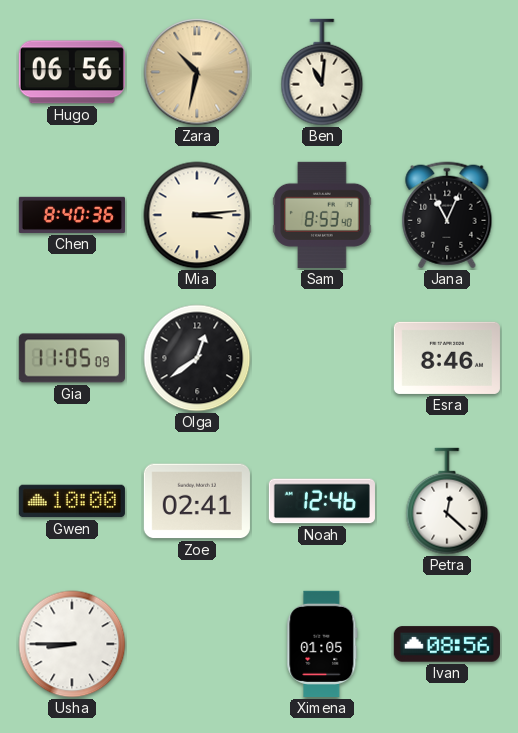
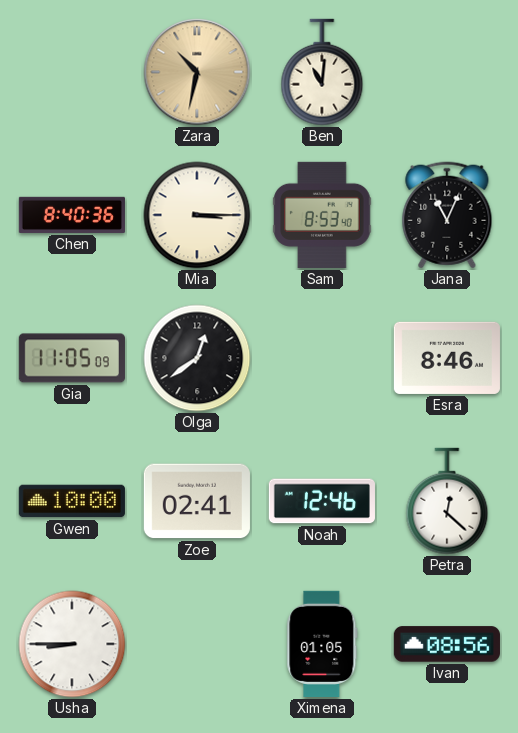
Hugo: 06:56 -> none
Mia: 3:14 -> 3:15
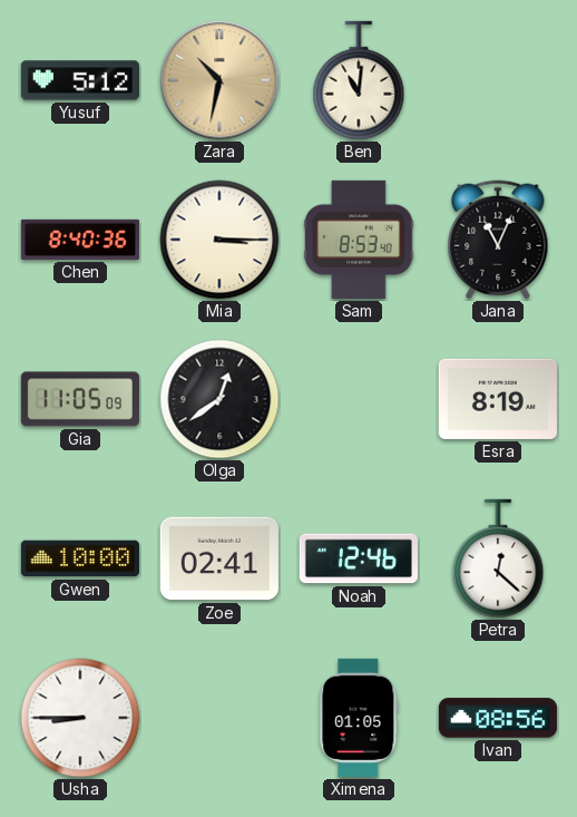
Yusuf: none -> 5:12
Esra: 8:46 -> 8:19
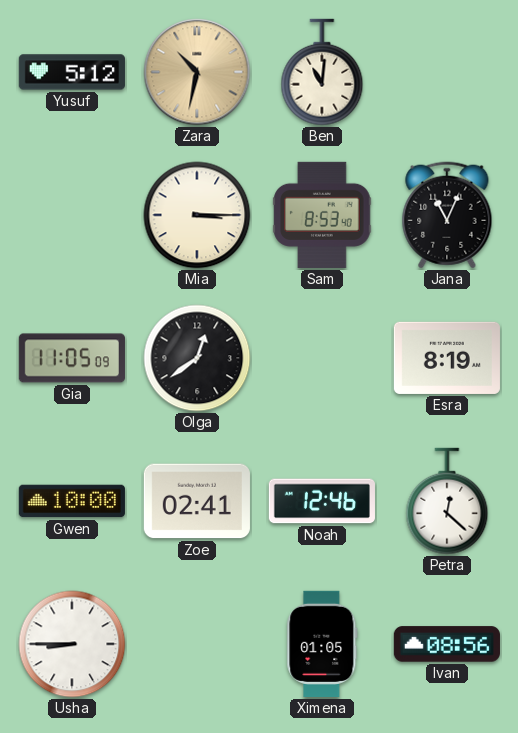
Chen: 8:40 -> none
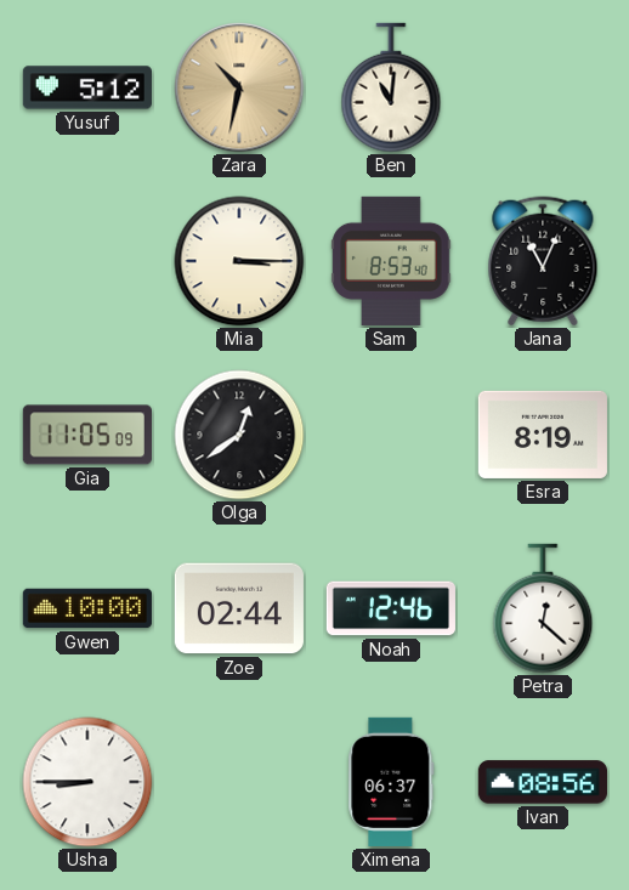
Zoe: 02:41 -> 02:44
Ximena: 01:05 -> 06:37
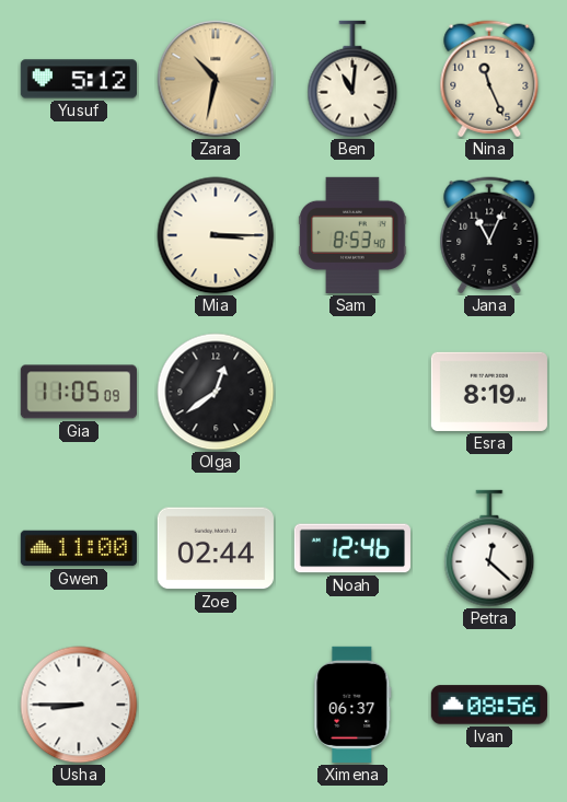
Nina: none -> 11:26
Gwen: 10:00 -> 11:00
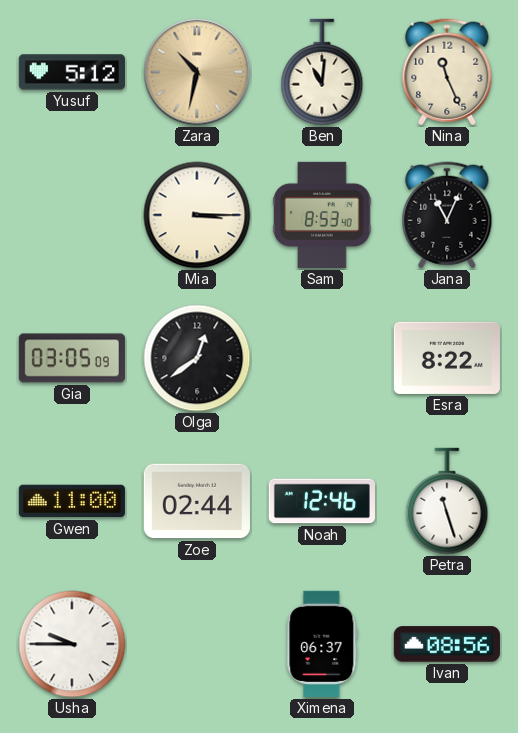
Gia: 11:05 -> 03:05
Esra: 8:19 -> 8:22
Petra: 12:22 -> 11:27
Usha: 8:45 -> 9:45
